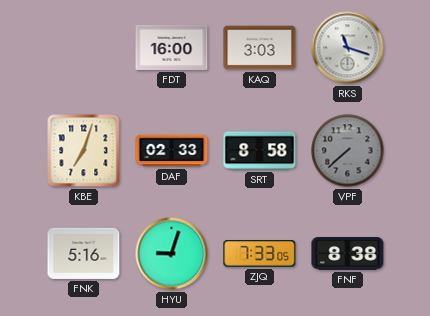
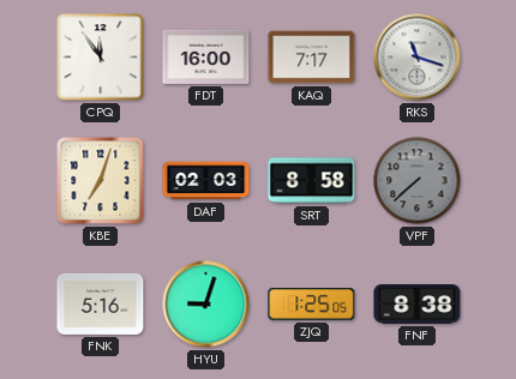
CPQ: none -> 11:54
KAQ: 3:03 -> 7:17
DAF: 02:33 -> 02:03
ZJQ: 7:33 -> 1:25
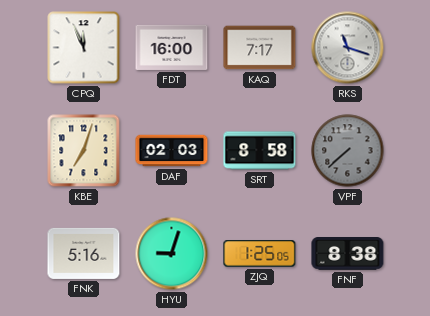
CPQ: 11:54 -> 11:56
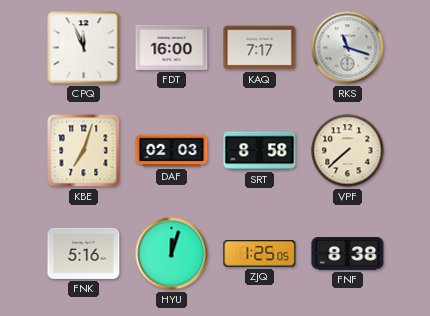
VPF dial: grey -> cream
HYU: 9:03 -> 12:03
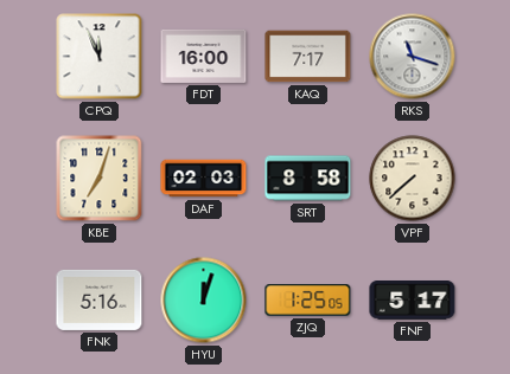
FNF: 8:38 -> 5:17
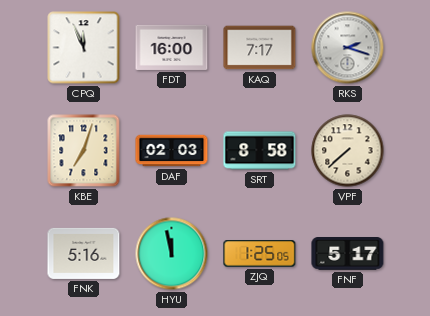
RKS: 11:18 -> 2:18
HYU: 12:03 -> 11:58
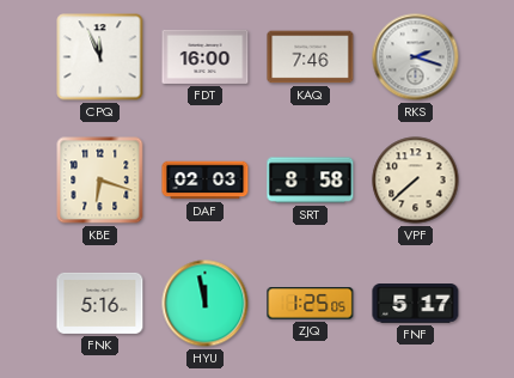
KAQ: 7:17 -> 7:46
KBE: 7:03 -> 6:18
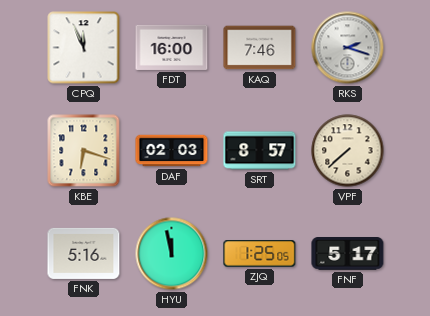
SRT: 8:58 -> 8:57
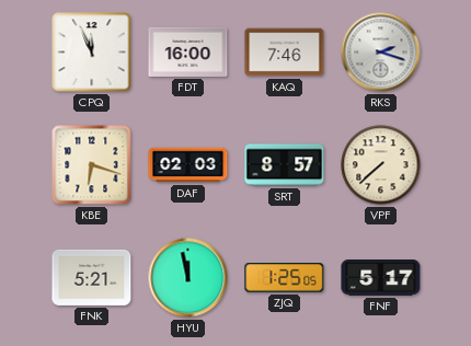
FNK: 5:16 -> 5:21
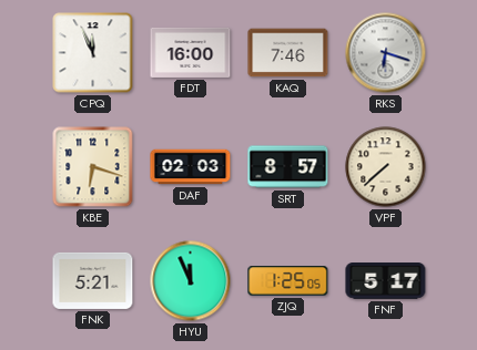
RKS: 2:18 -> 6:18
HYU: 11:58 -> 11:56
